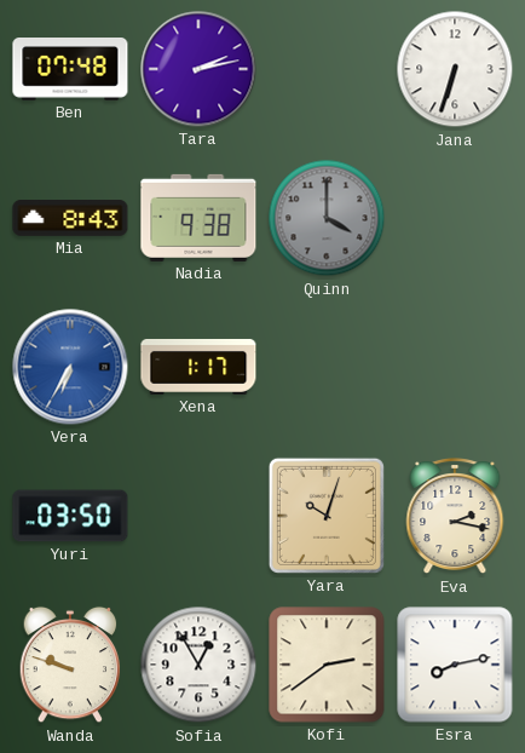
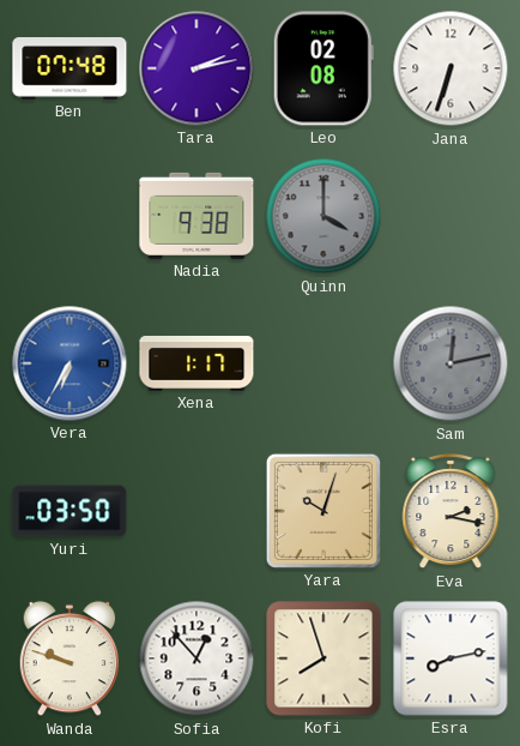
Leo: none -> 02:08
Mia: 8:43 -> none
Sam: none -> 12:13
Sofia: 12:55 -> 12:53
Kofi: 2:39 -> 7:57
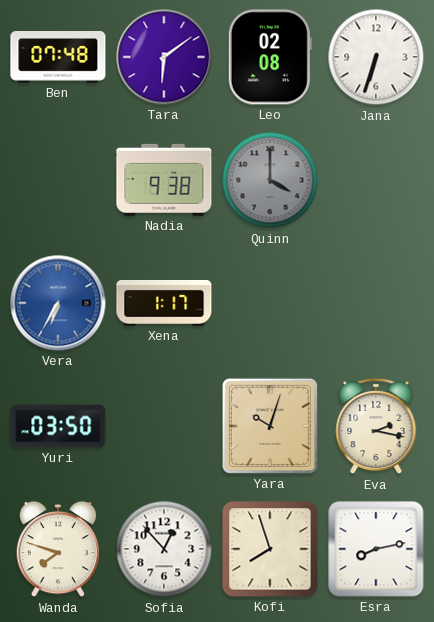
Tara: 2:13 -> 6:09
Sam: 12:13 -> none
Wanda: 9:48 -> 7:48
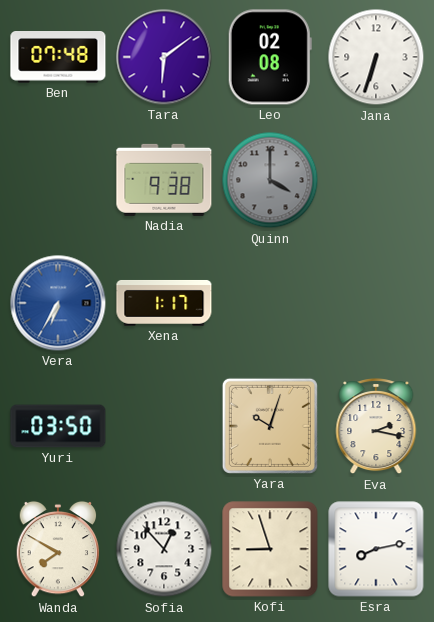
Wanda: 7:48 -> 7:50
Kofi: 7:57 -> 8:57
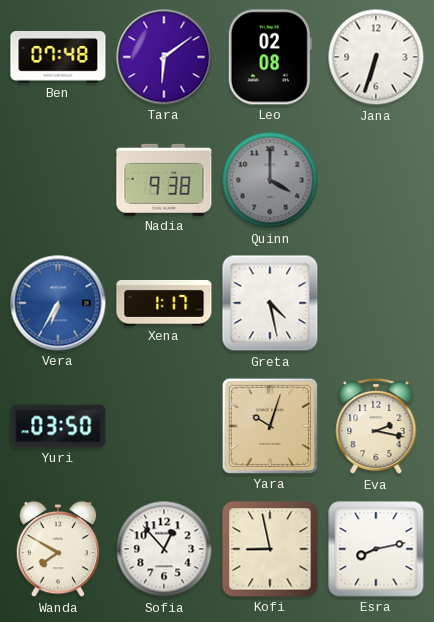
Greta: none -> 4:28
Kofi: 8:57 -> 8:58
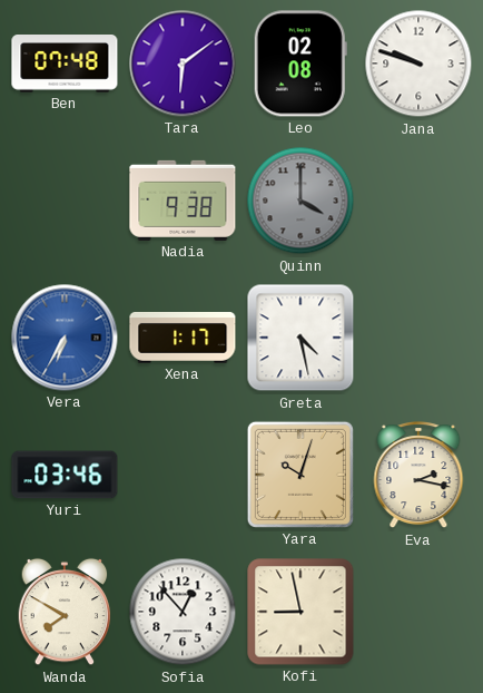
Jana: 6:33 -> 9:48
Yuri: 03:50 -> 03:46
Esra: 8:13 -> none
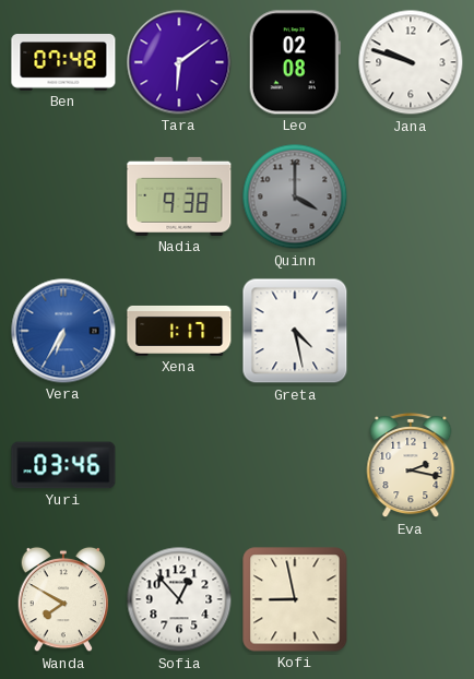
Yara: 10:03 -> none
